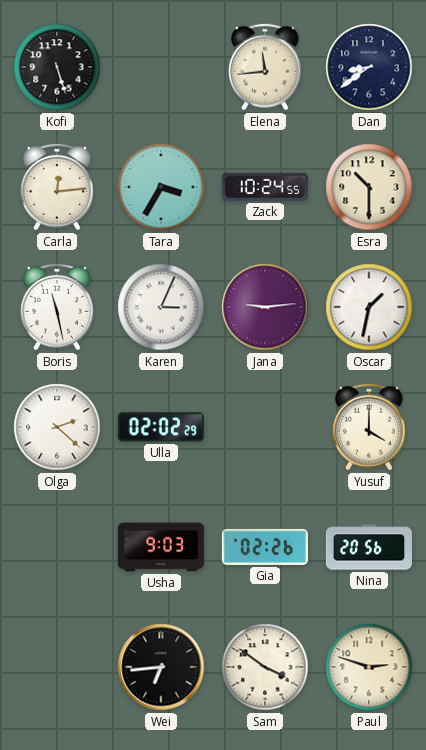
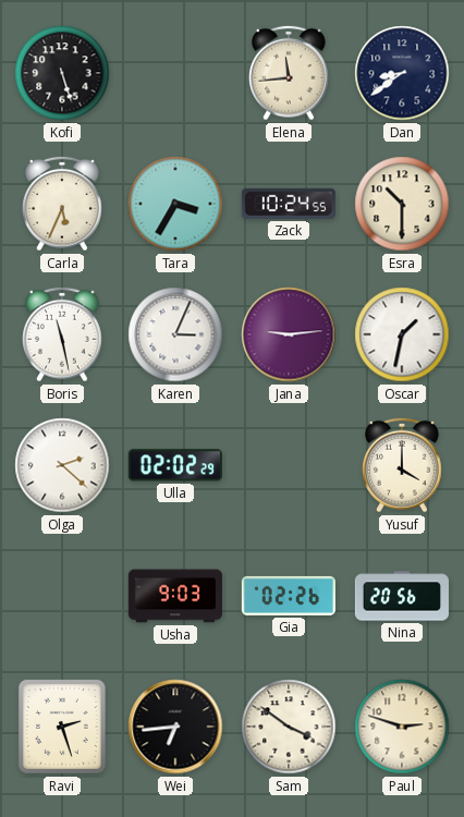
Carla: 12:14 -> 5:34
Ravi: none -> 2:27
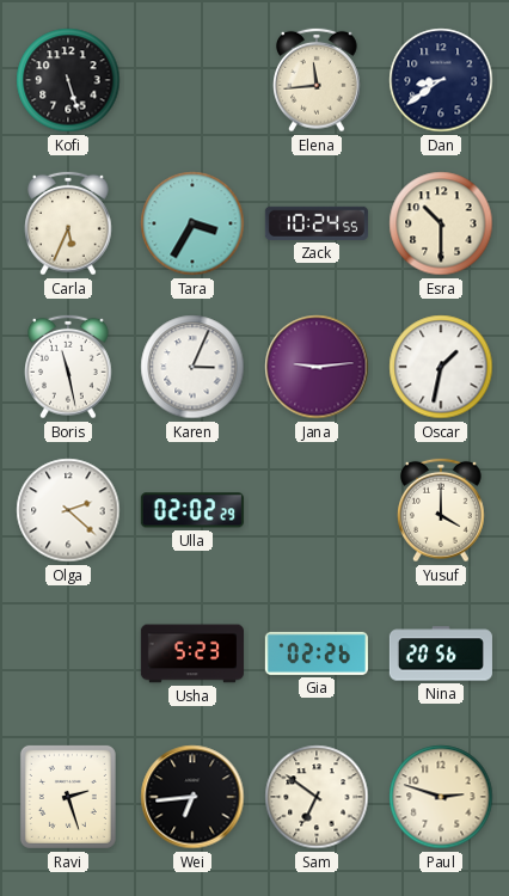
Usha: 9:03 -> 5:23
Sam: 3:51 -> 6:51
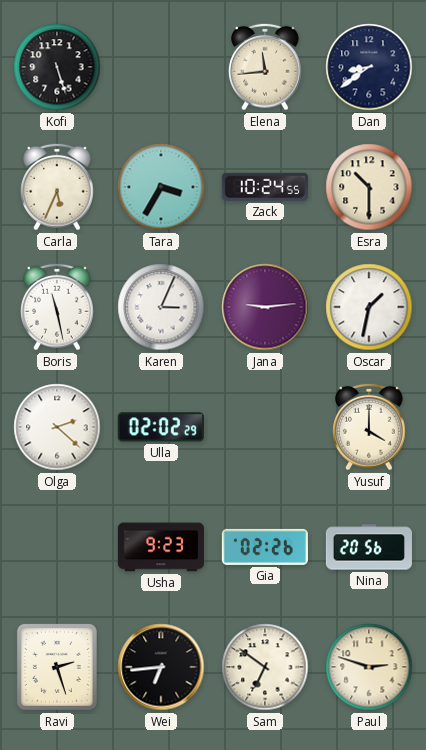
Usha: 5:23 -> 9:23
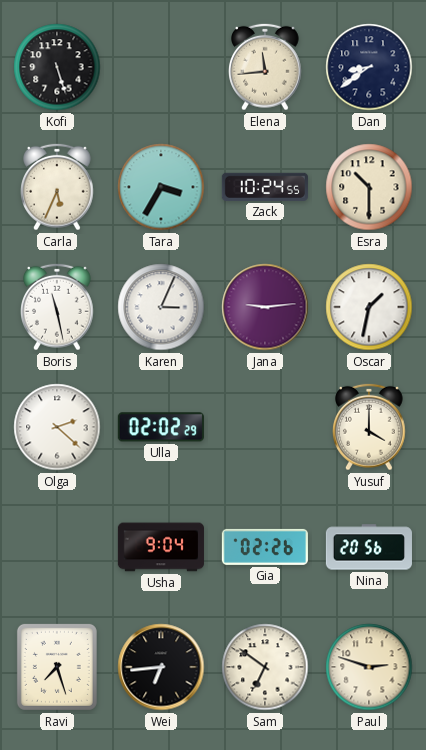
Usha: 9:23 -> 9:04
Ravi: 2:27 -> 7:27
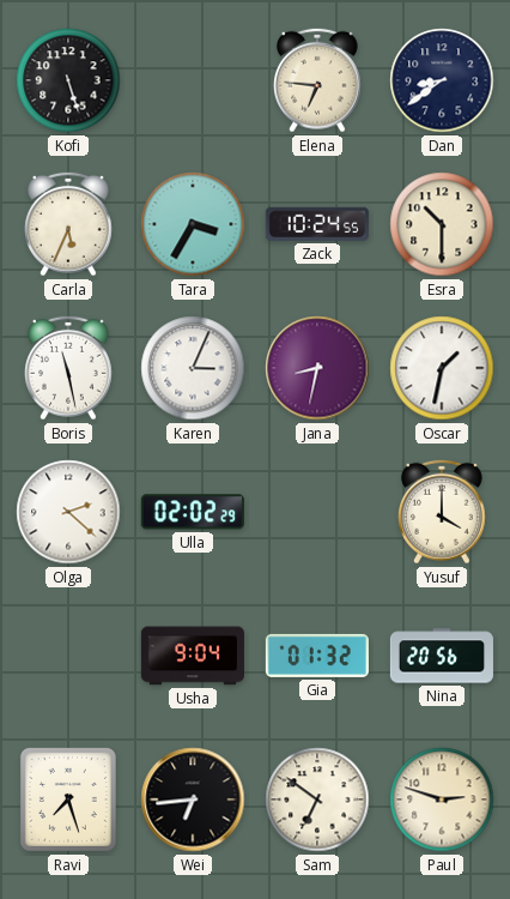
Elena: 11:44 -> 6:46
Jana: 9:14 -> 8:32
Gia: 02:26 -> 01:32
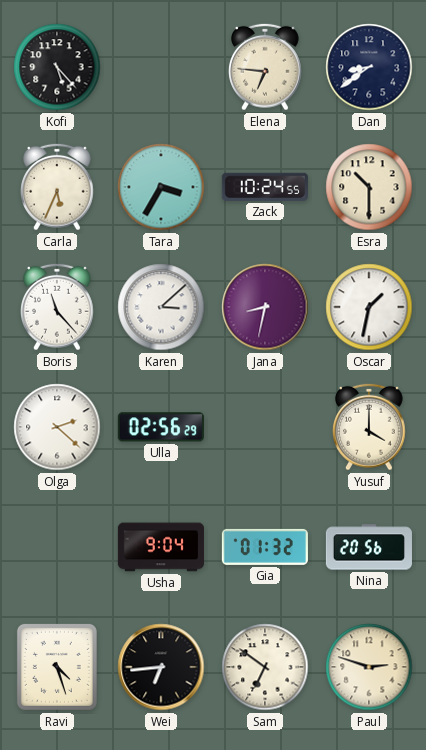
Kofi: 5:27 -> 5:23
Boris: 11:28 -> 11:23
Karen: 3:04 -> 3:08
Ulla: 02:02 -> 02:56
Ravi: 7:27 -> 4:27
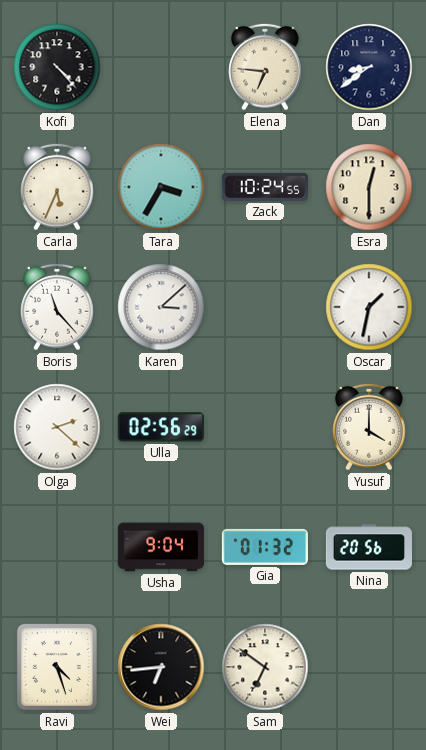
Kofi: 5:23 -> 4:23
Esra: 10:30 -> 12:30
Jana: 8:32 -> none
Paul: 2:48 -> none
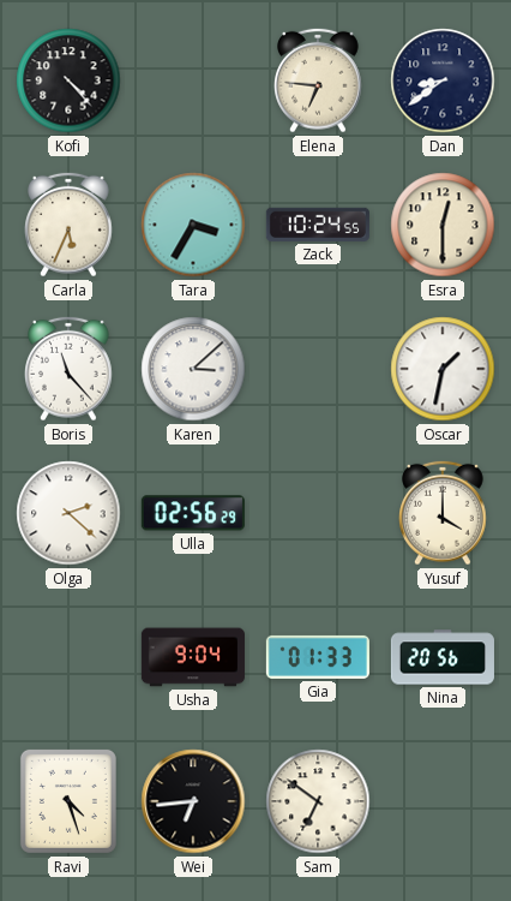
Gia: 01:32 -> 01:33
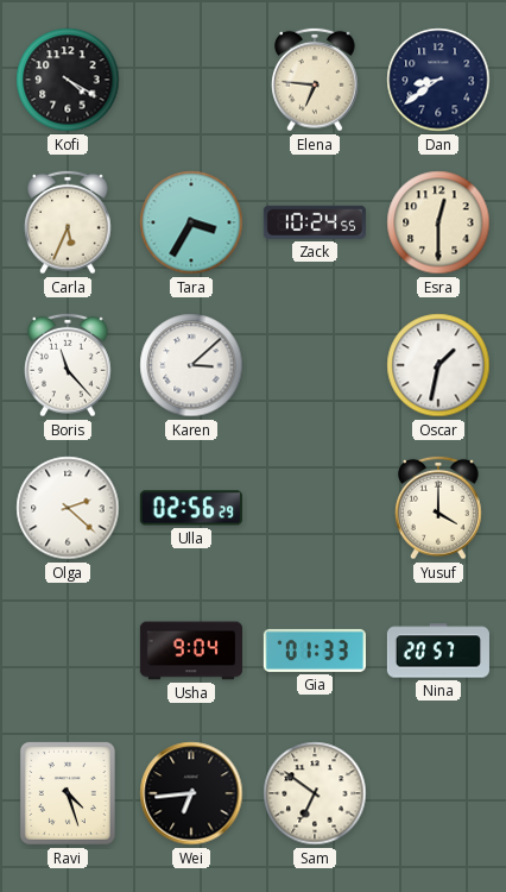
Kofi: 4:23 -> 4:20
Nina: 20:56 -> 20:57
